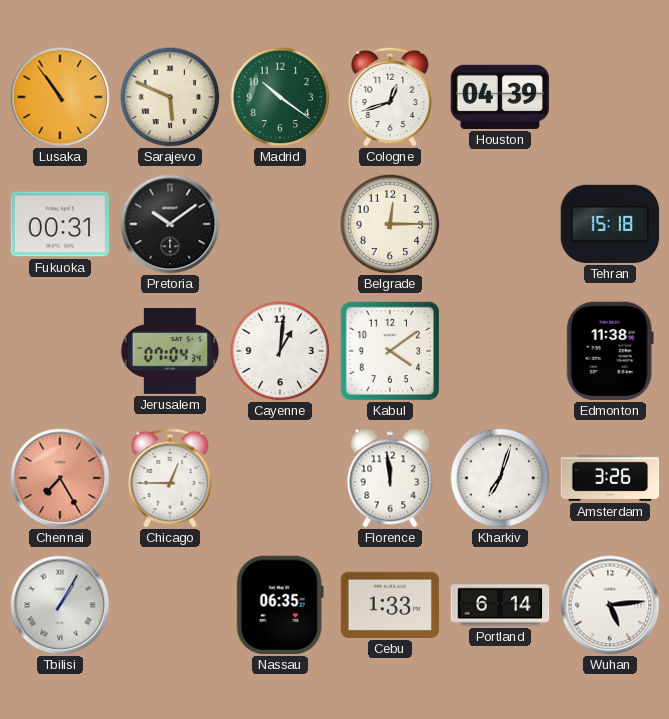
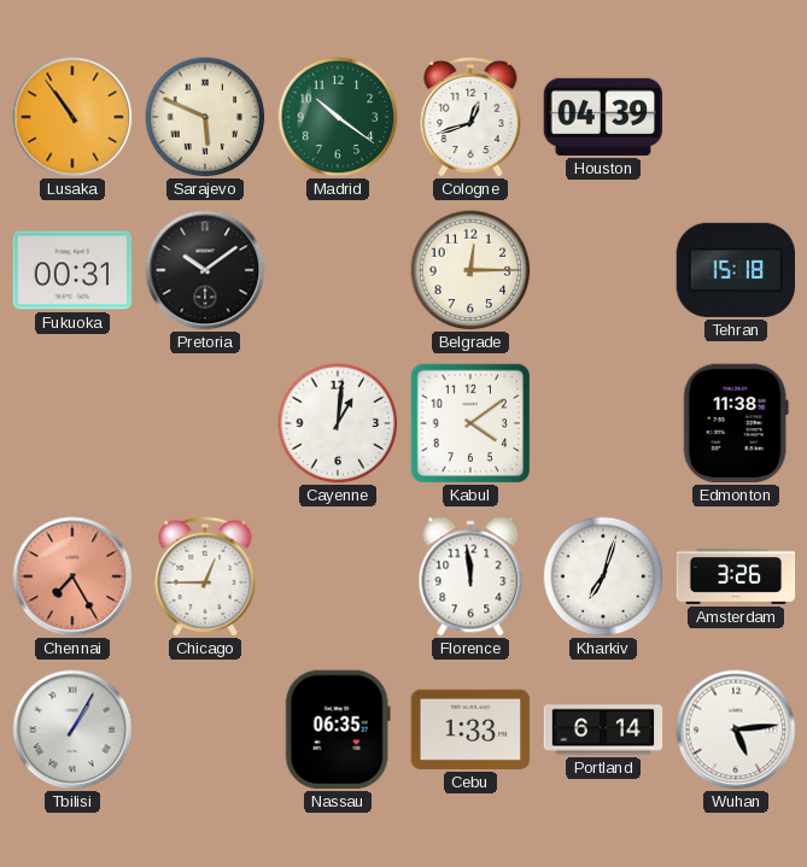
Jerusalem: 07:04 -> none
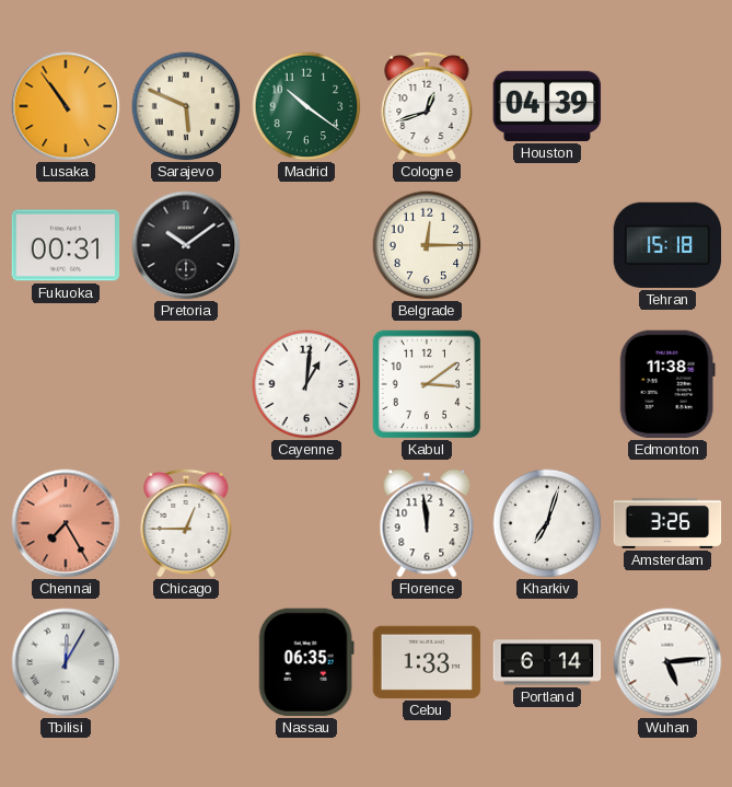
Kabul: 4:09 -> 3:09
Tbilisi: 1:05 -> 12:05
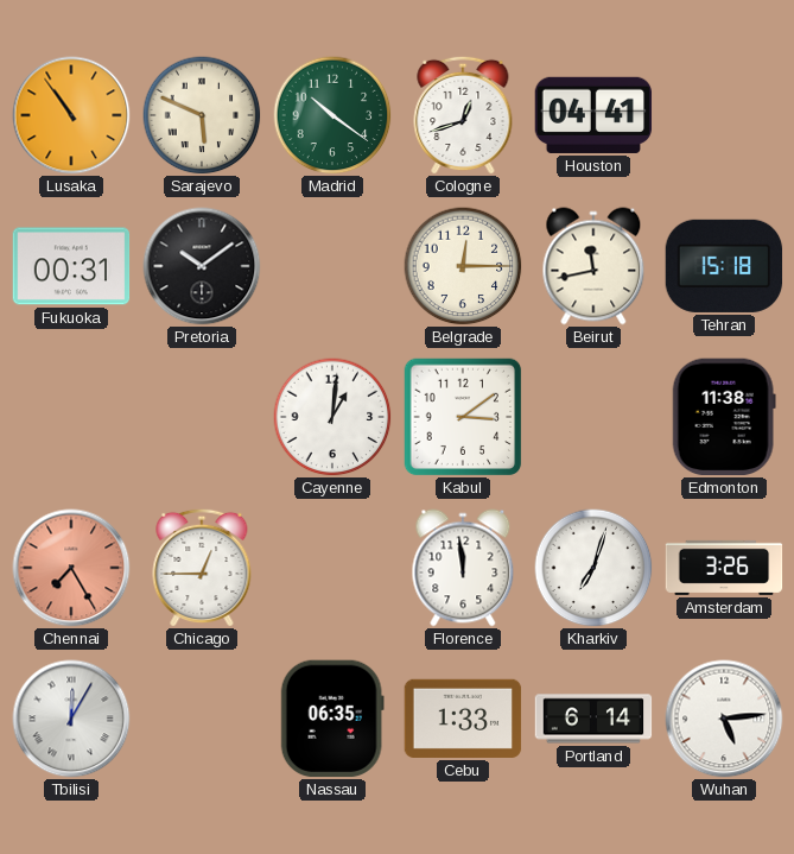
Houston: 04:39 -> 04:41
Beirut: none -> 11:43
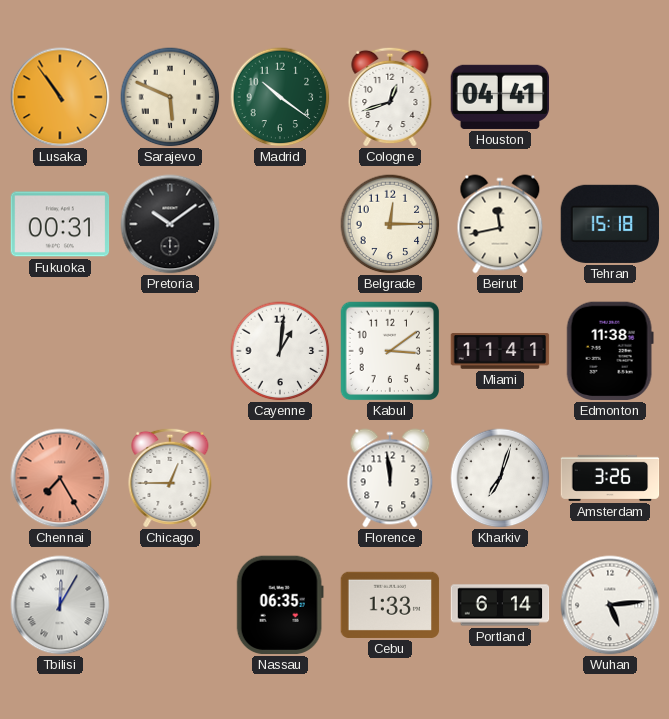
Miami: none -> 11:41
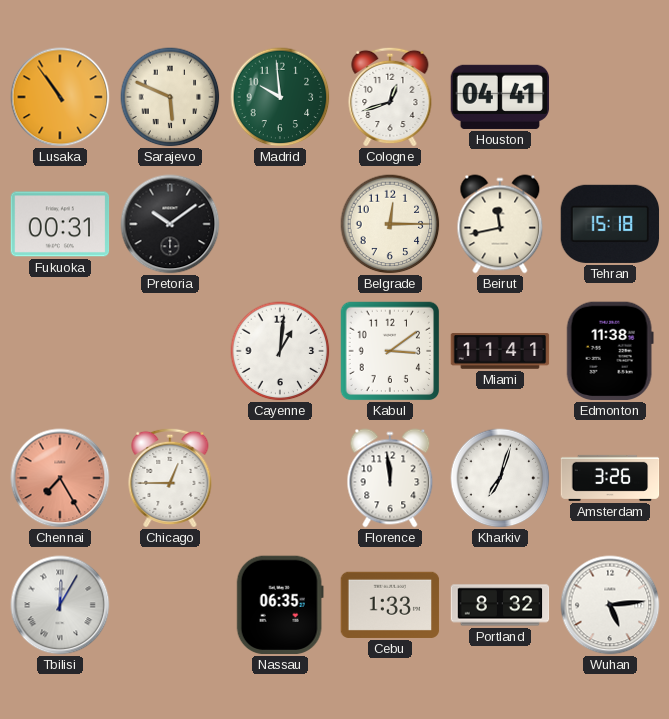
Madrid: 10:21 -> 9:59
Portland: 6:14 -> 8:32
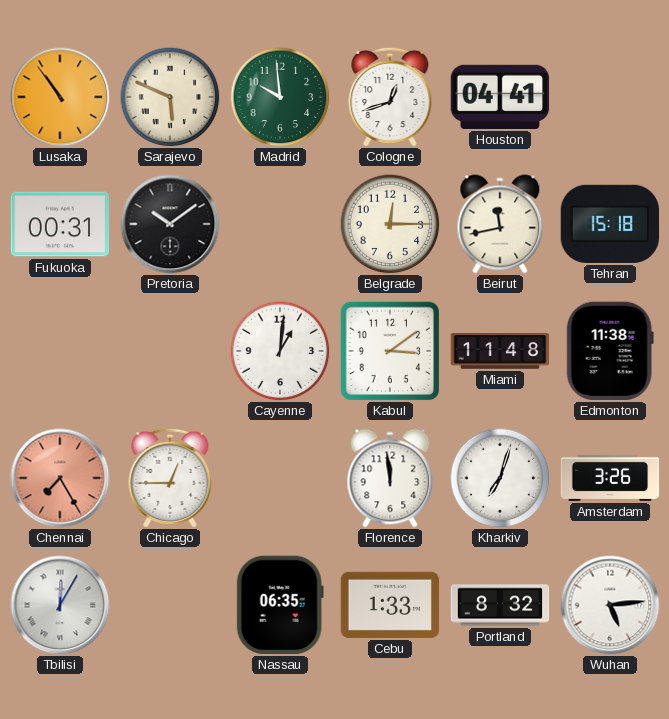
Miami: 11:41 -> 11:48
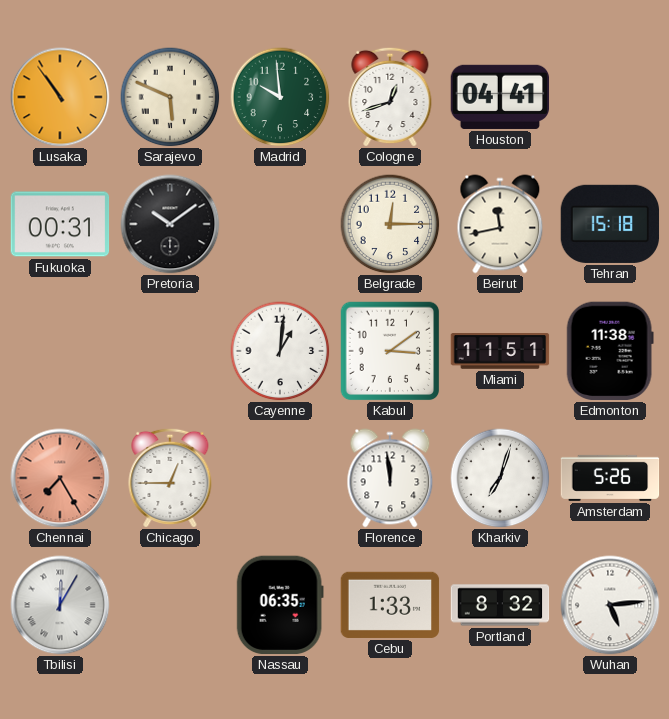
Miami: 11:48 -> 11:51
Amsterdam: 3:26 -> 5:26
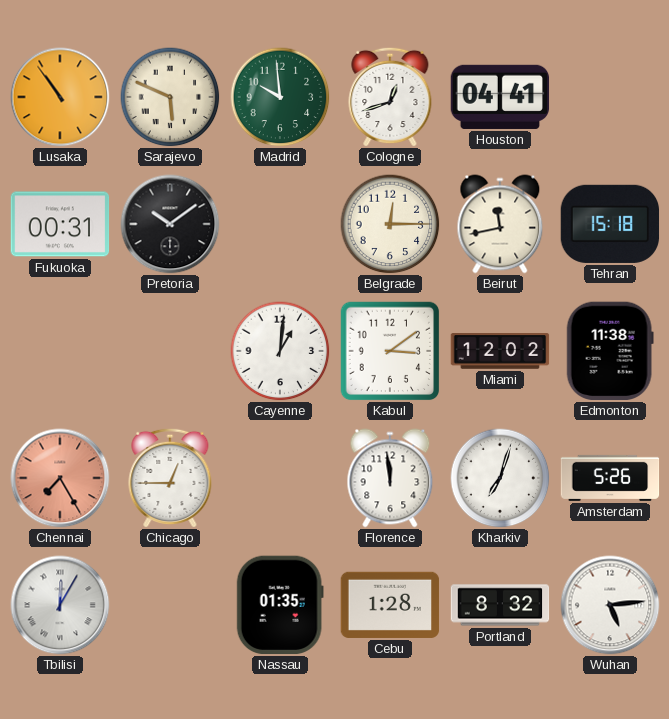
Miami: 11:51 -> 12:02
Nassau: 06:35 -> 01:35
Cebu: 1:33 -> 1:28
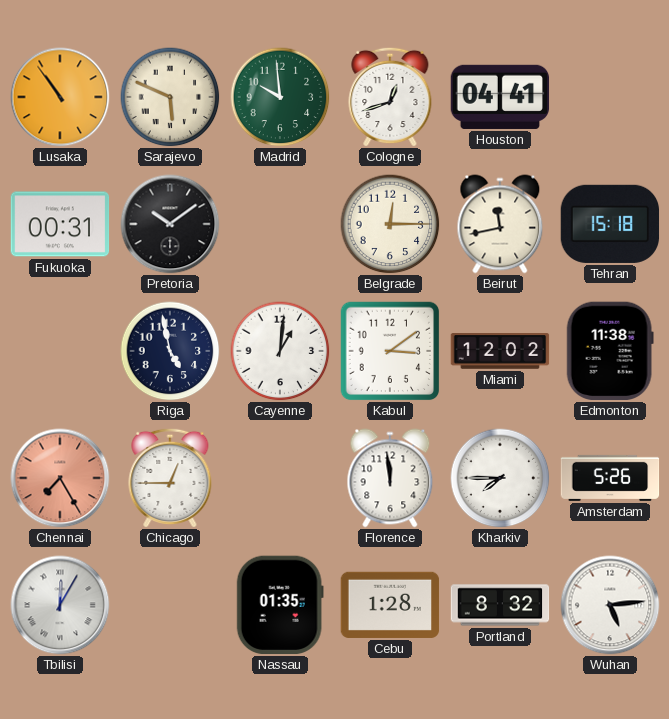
Riga: none -> 4:58
Kharkiv: 7:03 -> 7:45
